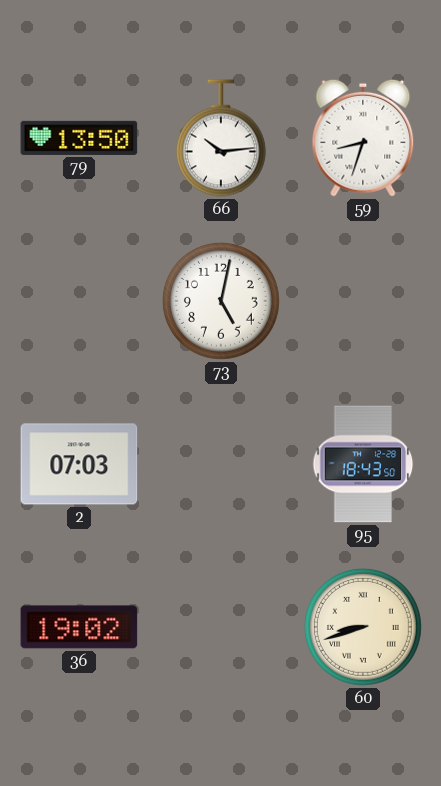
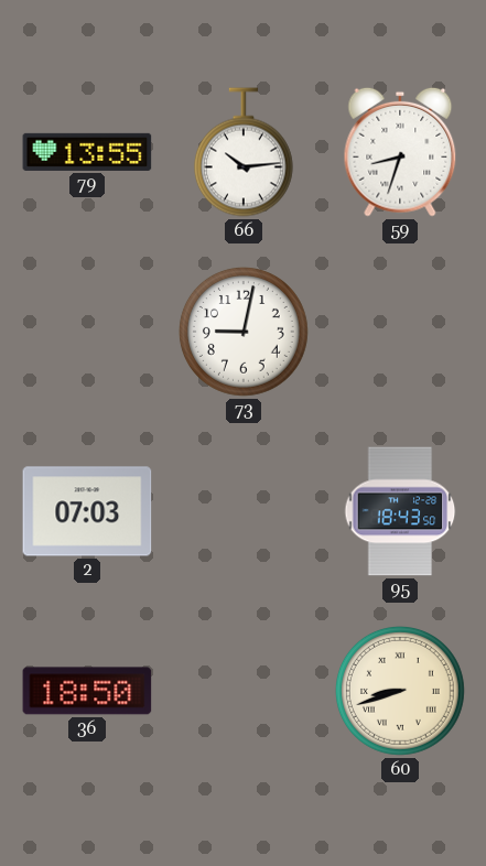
79: 13:50 -> 13:55
73: 5:02 -> 9:02
36: 19:02 -> 18:50
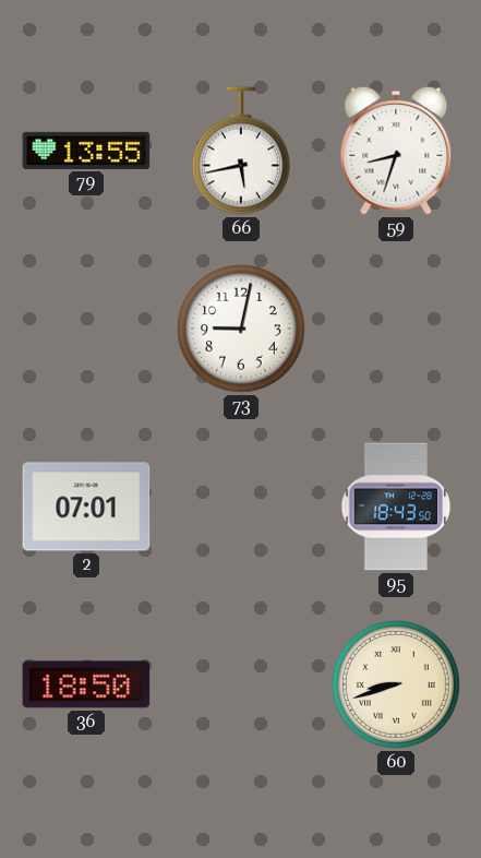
66: 10:14 -> 5:43
2: 07:03 -> 07:01
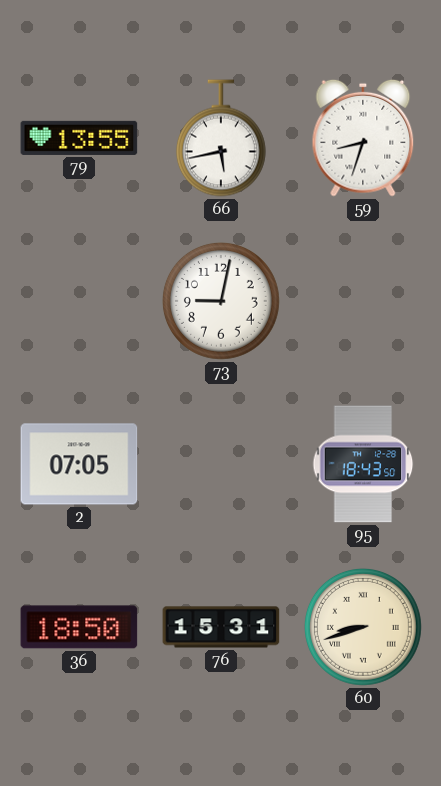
2: 07:01 -> 07:05
76: none -> 15:31
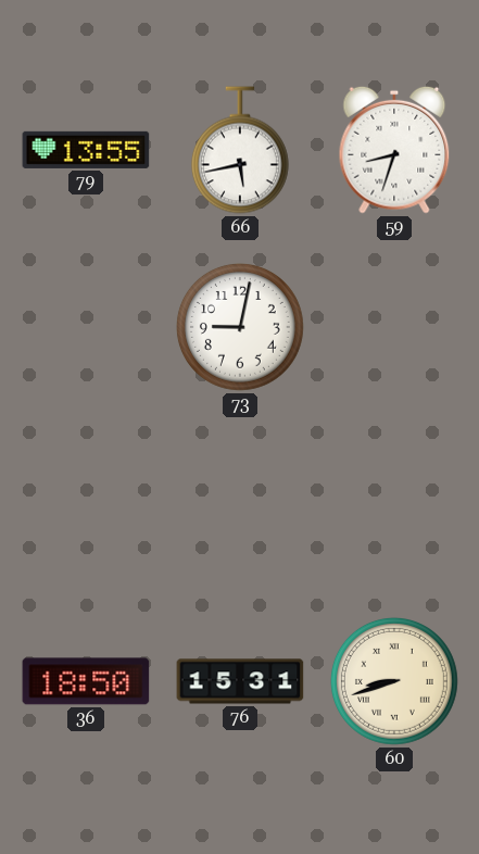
2: 07:05 -> none
95: 18:43 -> none
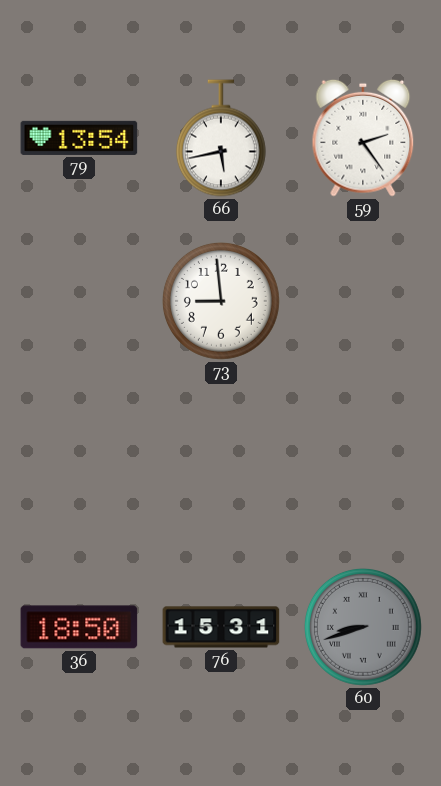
79: 13:55 -> 13:54
59: 8:33 -> 2:24
73: 9:02 -> 8:59
60 dial: cream -> grey
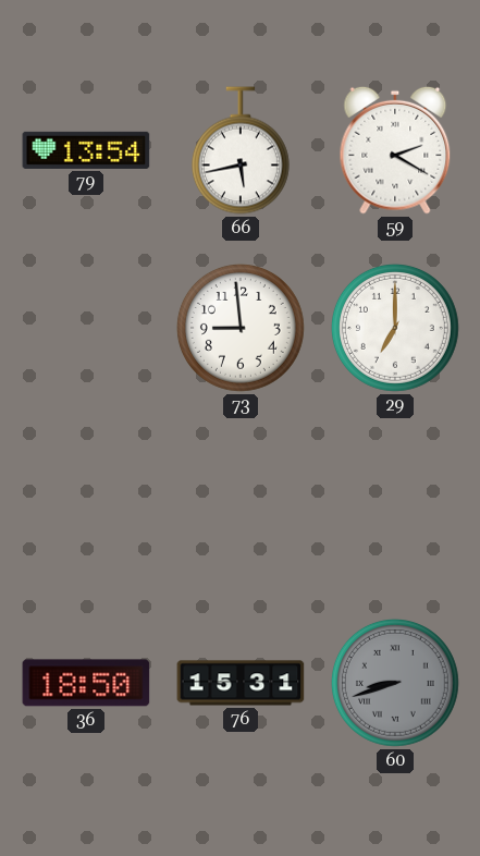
59: 2:24 -> 2:20
29: none -> 7:00
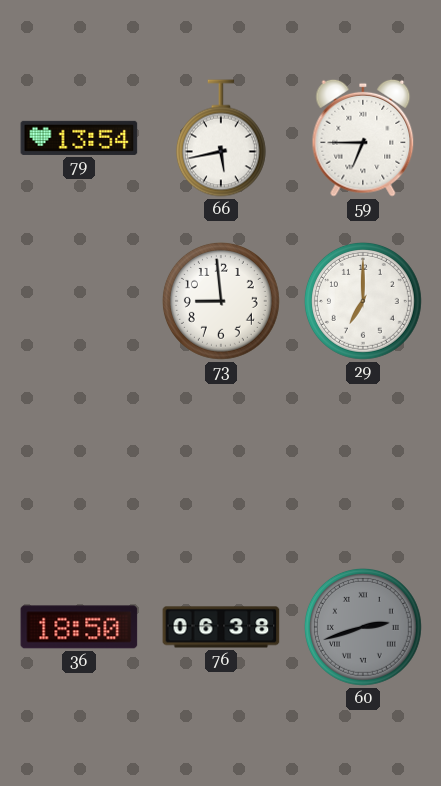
59: 2:20 -> 6:45
76: 15:31 -> 06:38
60: 8:42 -> 2:42
